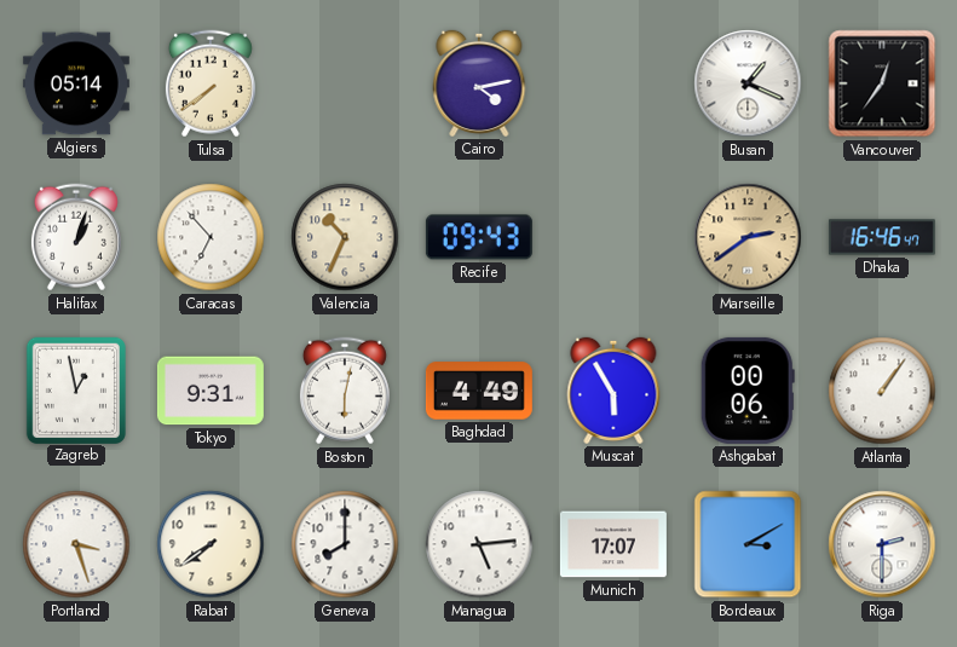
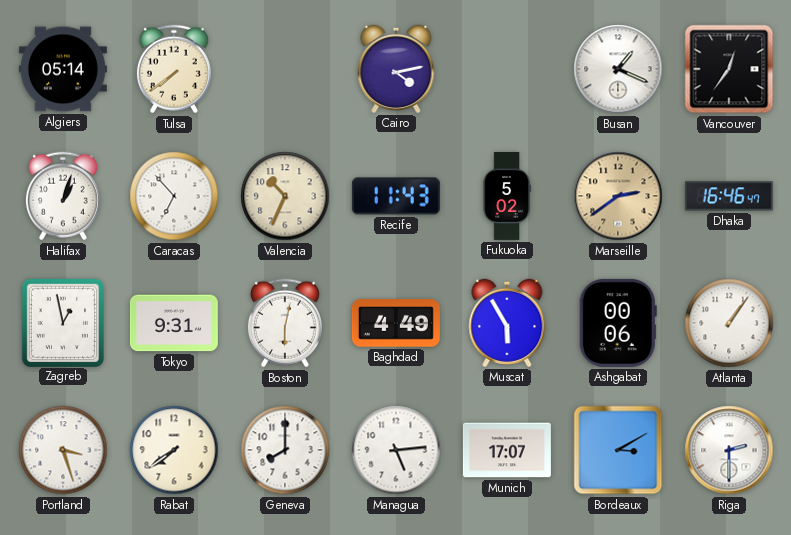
Recife: 09:43 -> 11:43
Fukuoka: none -> 5:02
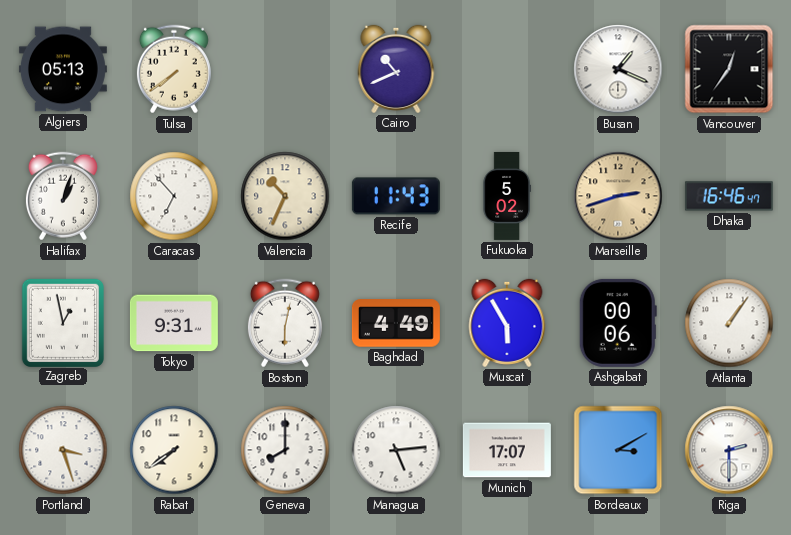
Algiers: 05:14 -> 05:13
Cairo: 4:13 -> 10:41
Marseille: 2:39 -> 2:42
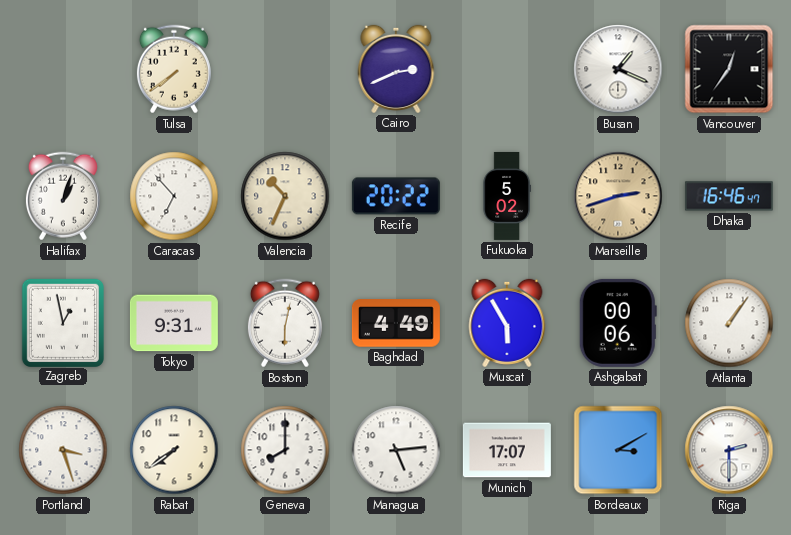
Algiers: 05:13 -> none
Cairo: 10:41 -> 2:41
Recife: 11:43 -> 20:22
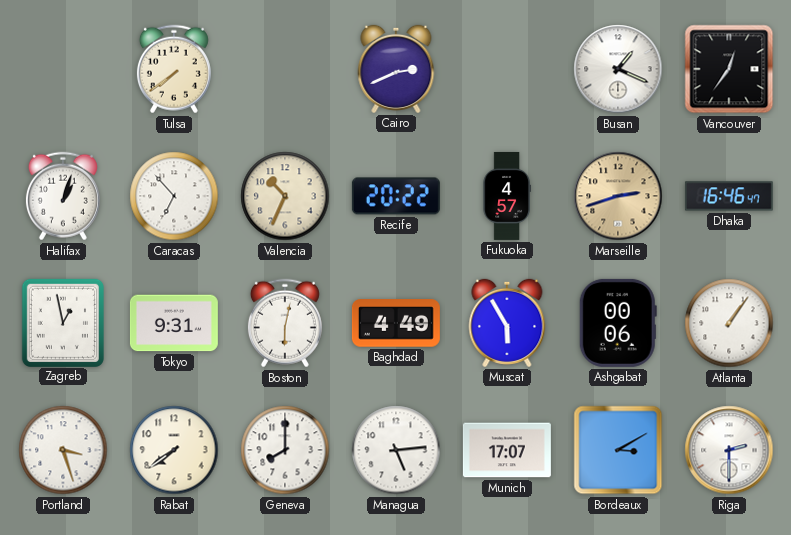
Fukuoka: 5:02 -> 4:57
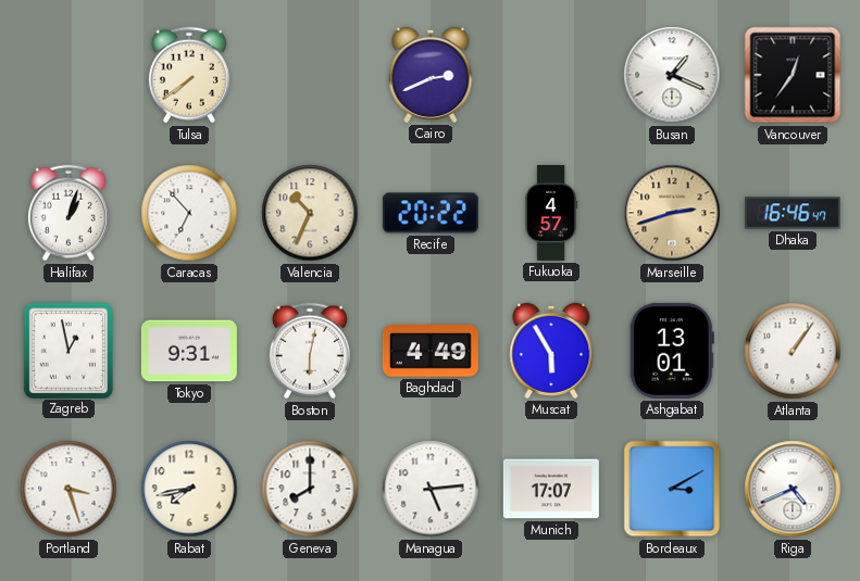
Ashgabat: 00:06 -> 13:01
Rabat: 7:39 -> 7:43
Riga: 2:30 -> 4:41
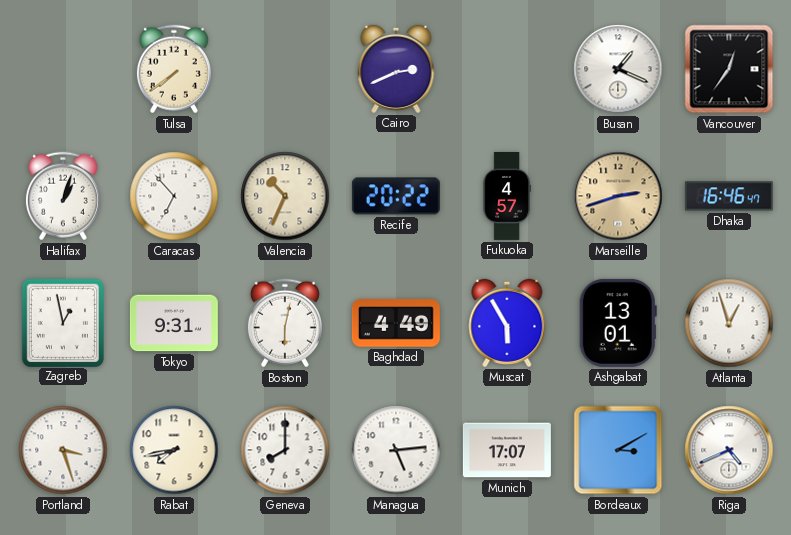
Atlanta: 1:06 -> 12:57
